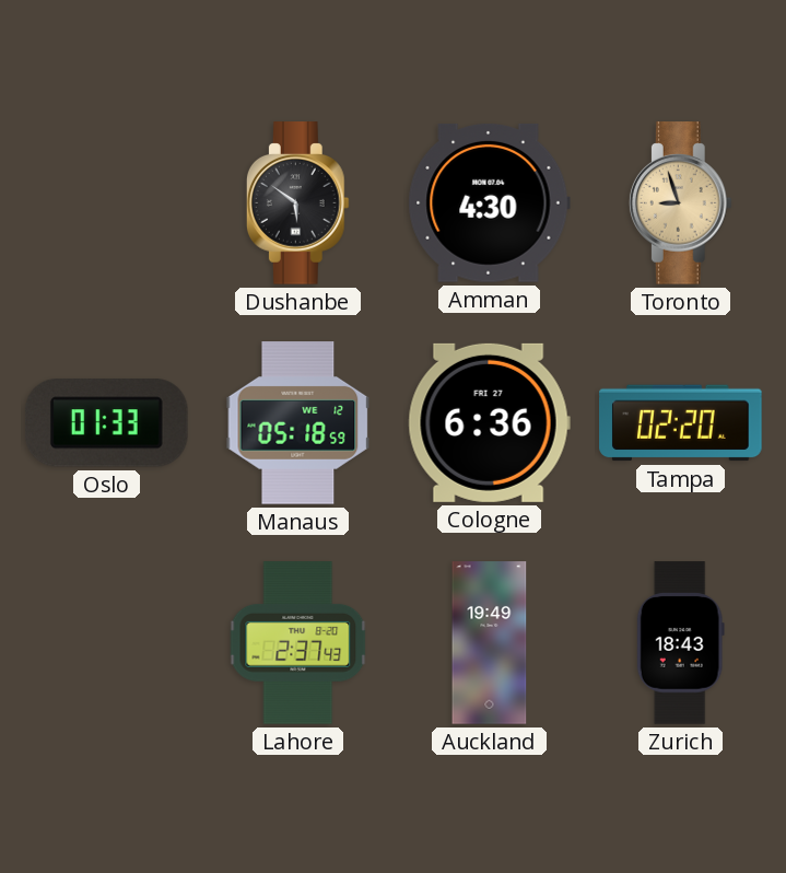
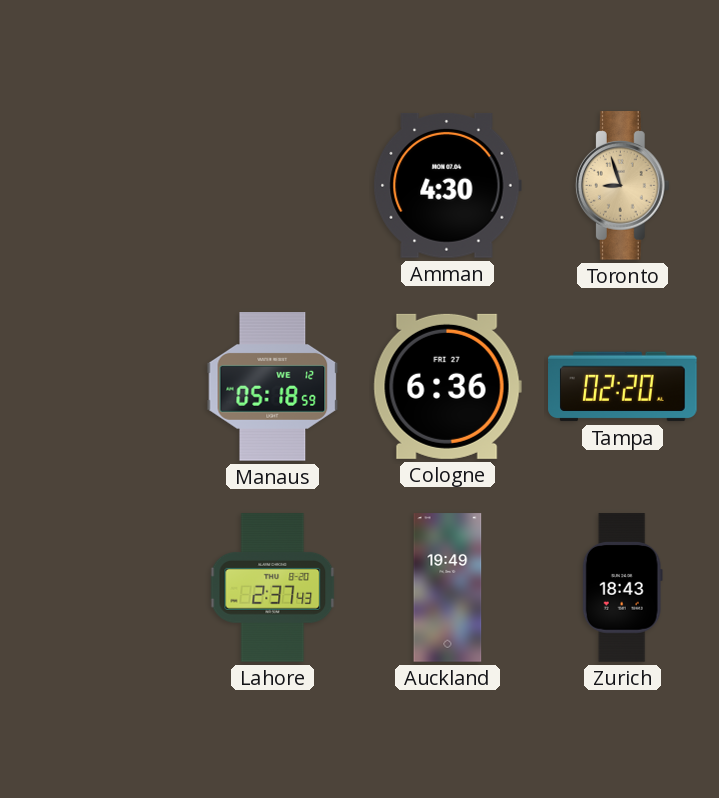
Dushanbe: 5:51 -> none
Oslo: 01:33 -> none
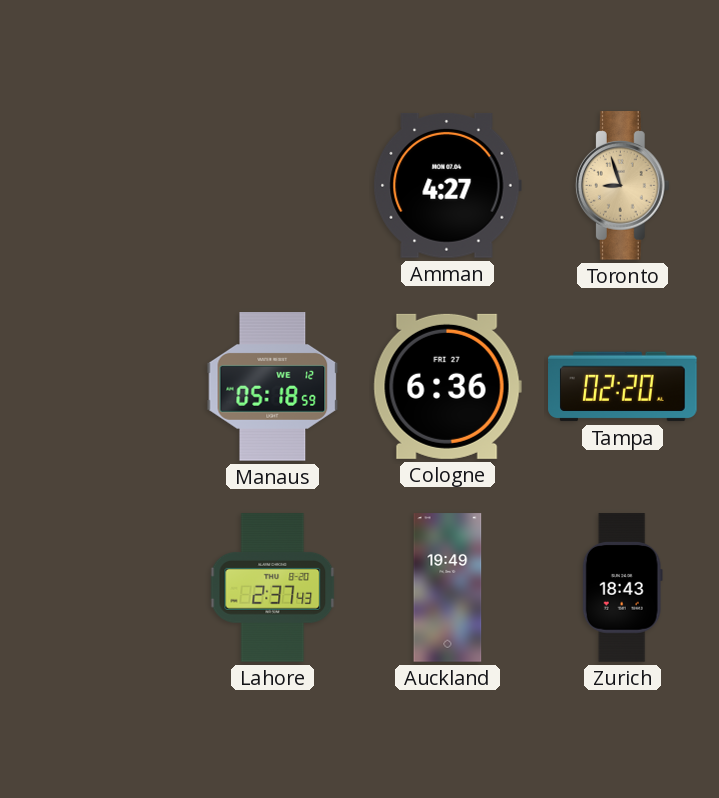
Amman: 4:30 -> 4:27
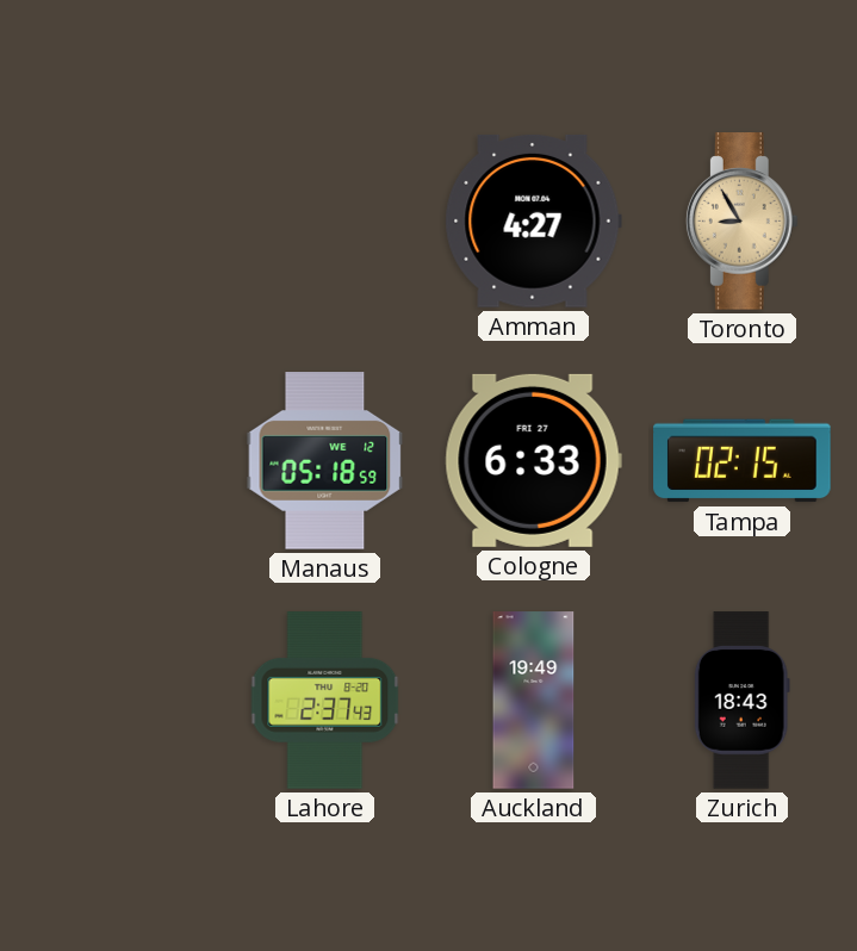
Toronto: 8:57 -> 8:55
Cologne: 6:36 -> 6:33
Tampa: 02:20 -> 02:15
